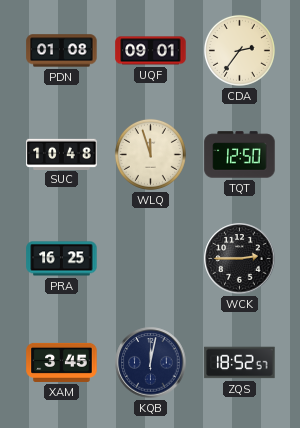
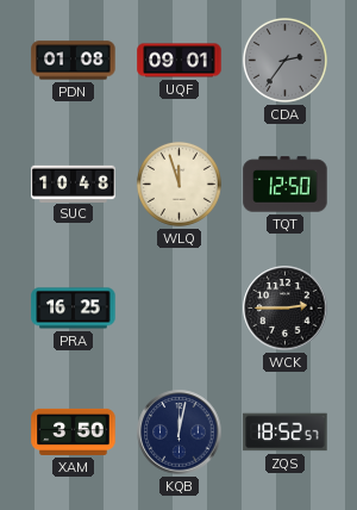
CDA dial: cream -> grey
XAM: 3:45 -> 3:50
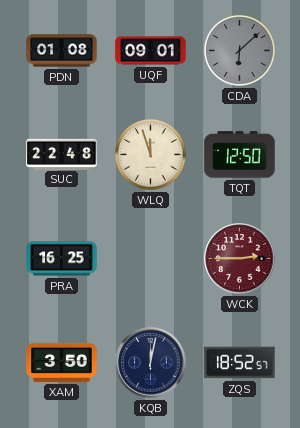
CDA: 2:36 -> 6:08
SUC: 10:48 -> 22:48
WCK dial: black -> burgundy
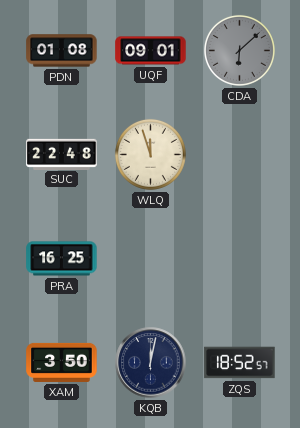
TQT: 12:50 -> none
WCK: 2:45 -> none
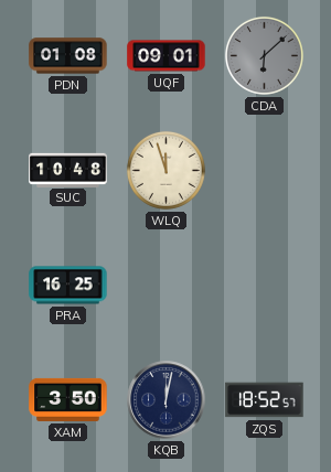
SUC: 22:48 -> 10:48
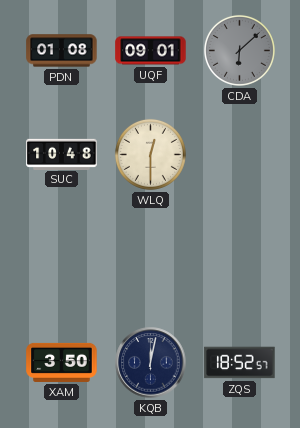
WLQ: 11:57 -> 12:30
PRA: 16:25 -> none
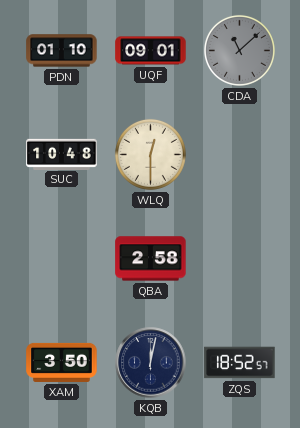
PDN: 01:08 -> 01:10
CDA: 6:08 -> 11:08
QBA: none -> 2:58
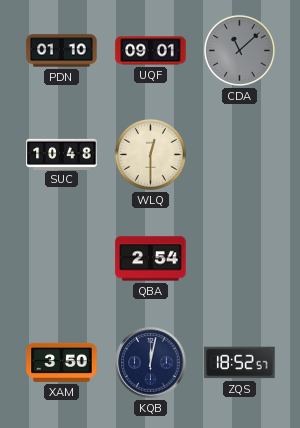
QBA: 2:58 -> 2:54
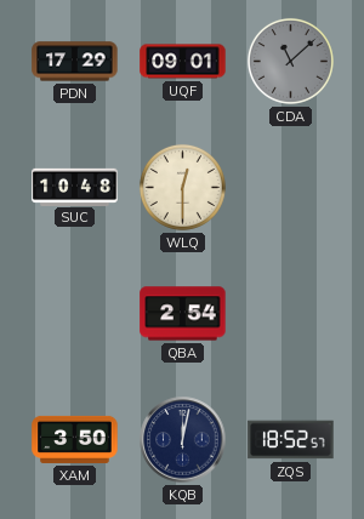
PDN: 01:10 -> 17:29
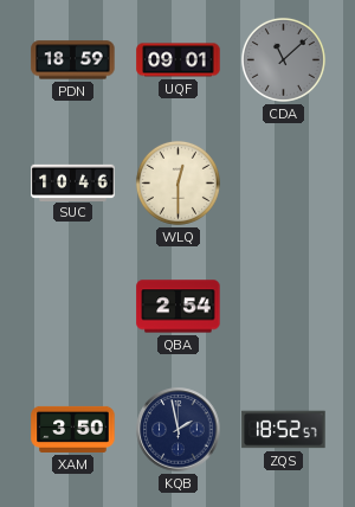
PDN: 17:29 -> 18:59
SUC: 10:48 -> 10:46
KQB: 12:02 -> 1:58
